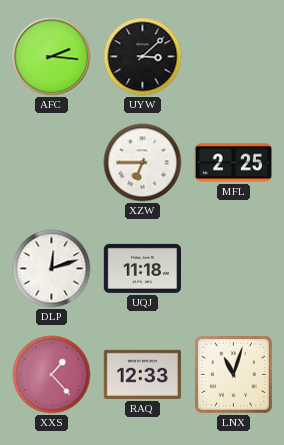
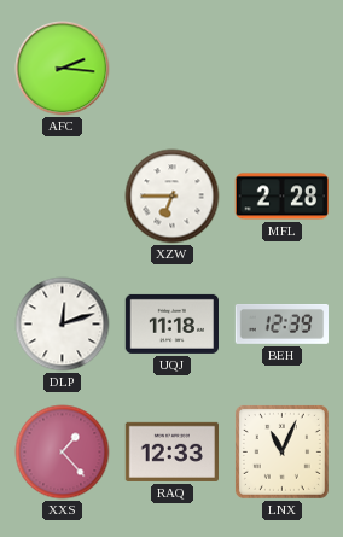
UYW: 3:08 -> none
MFL: 2:25 -> 2:28
BEH: none -> 12:39
LNX: 11:03 -> 11:04
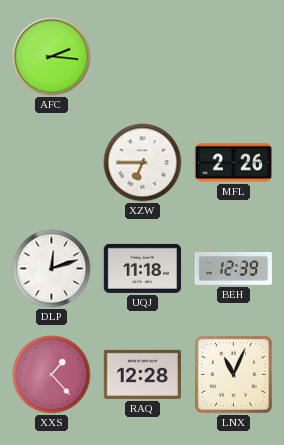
MFL: 2:28 -> 2:26
RAQ: 12:33 -> 12:28
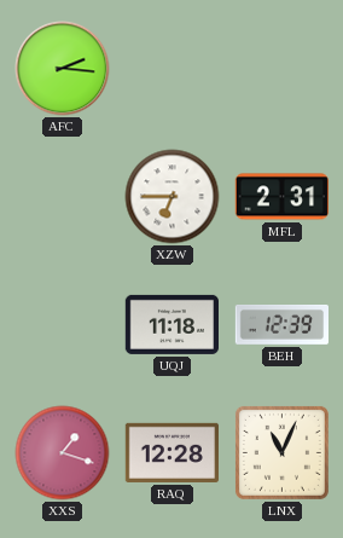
MFL: 2:26 -> 2:31
DLP: 12:12 -> none
XXS: 1:23 -> 1:18
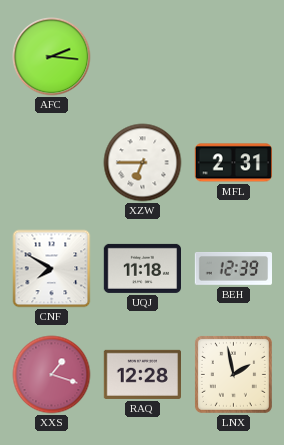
CNF: none -> 7:50
LNX: 11:04 -> 1:58
